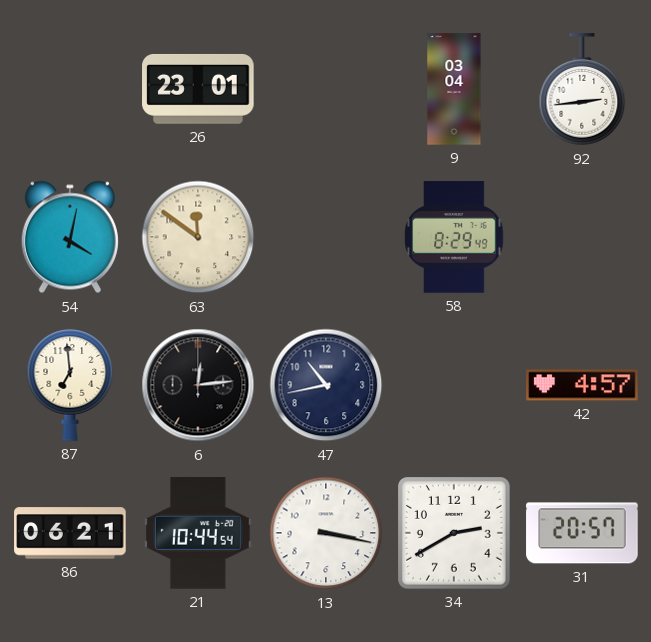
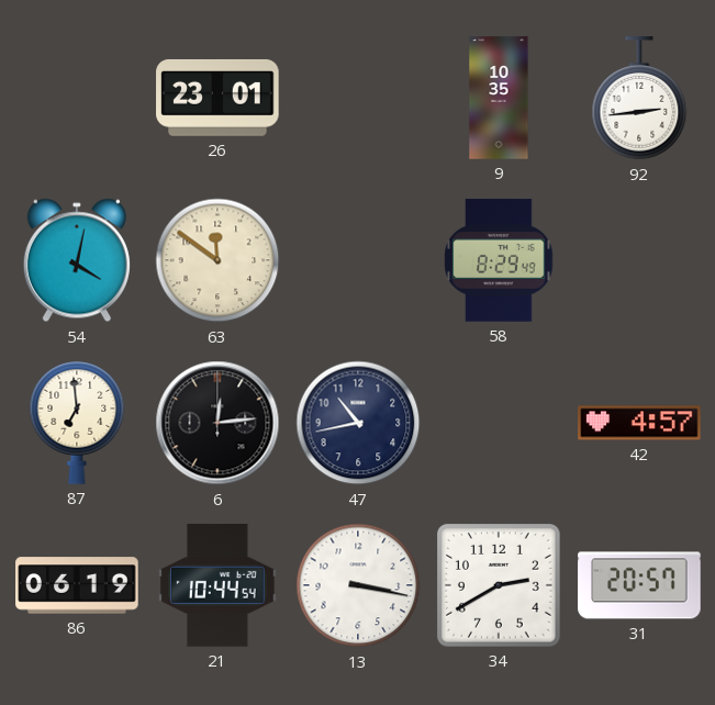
9: 03:04 -> 10:35
86: 06:21 -> 06:19
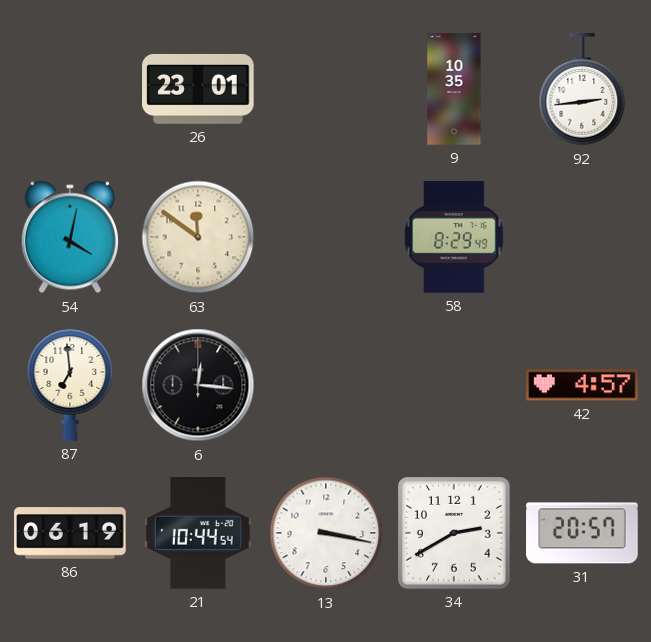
6: 12:14 -> 12:16
47: 10:43 -> none
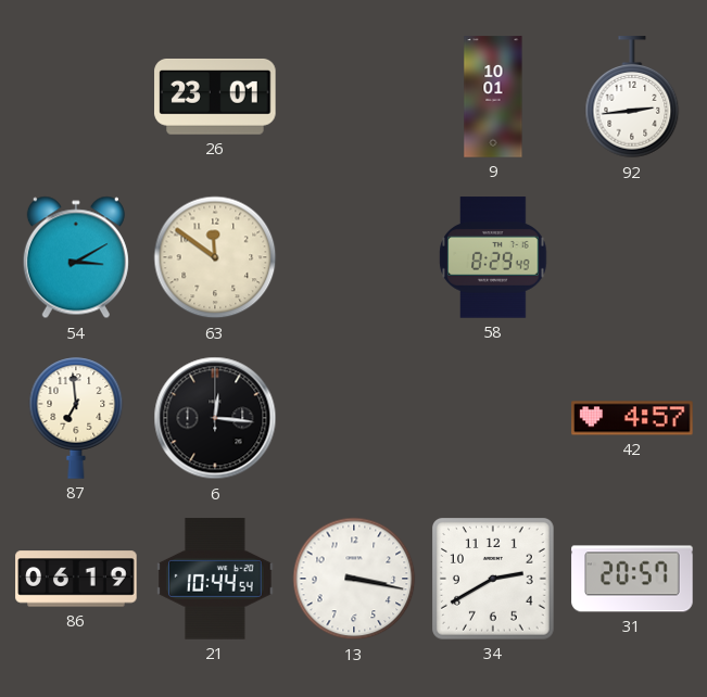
9: 10:35 -> 10:01
54: 4:02 -> 3:10
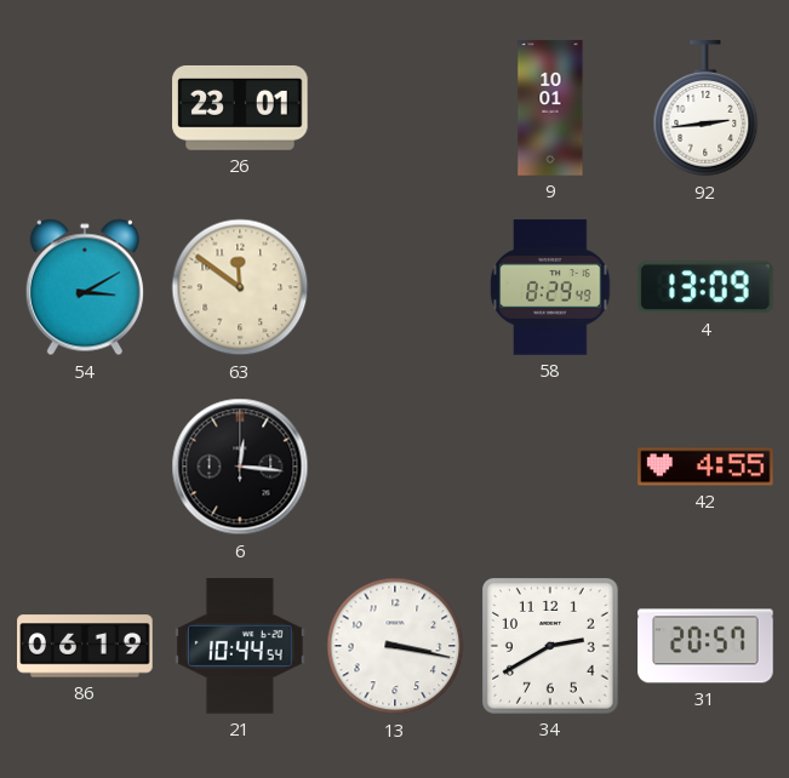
4: none -> 13:09
87: 6:59 -> none
42: 4:57 -> 4:55
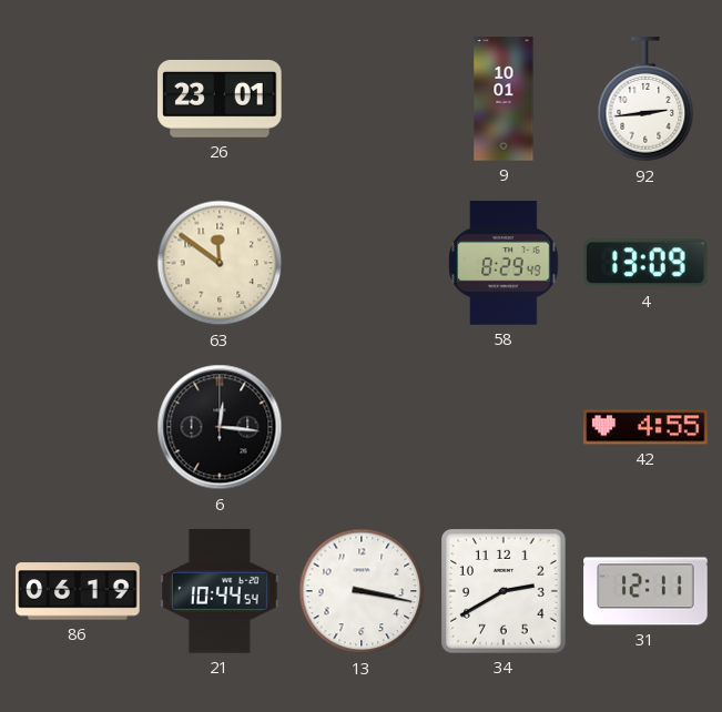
54: 3:10 -> none
31: 20:57 -> 12:11
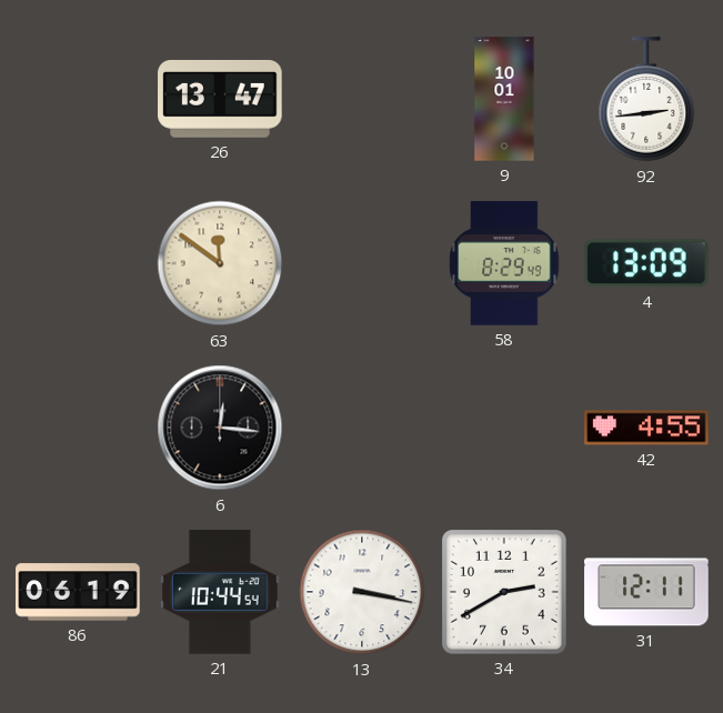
26: 23:01 -> 13:47
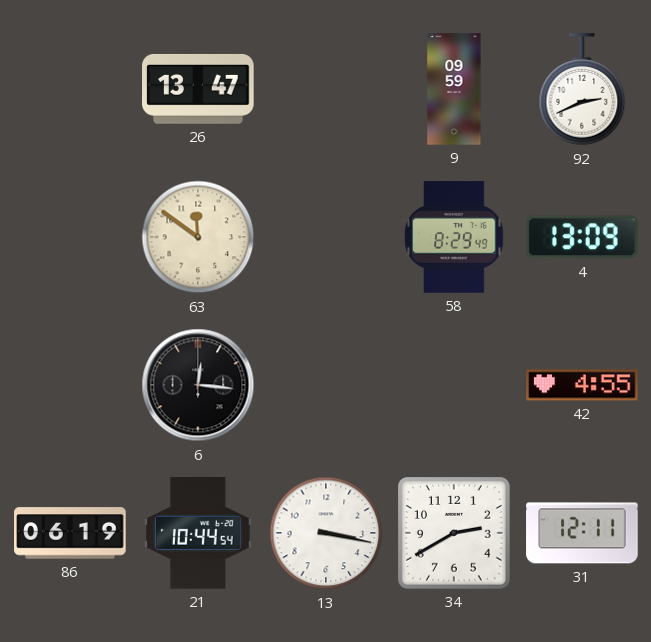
9: 10:01 -> 09:59
92: 2:44 -> 2:41
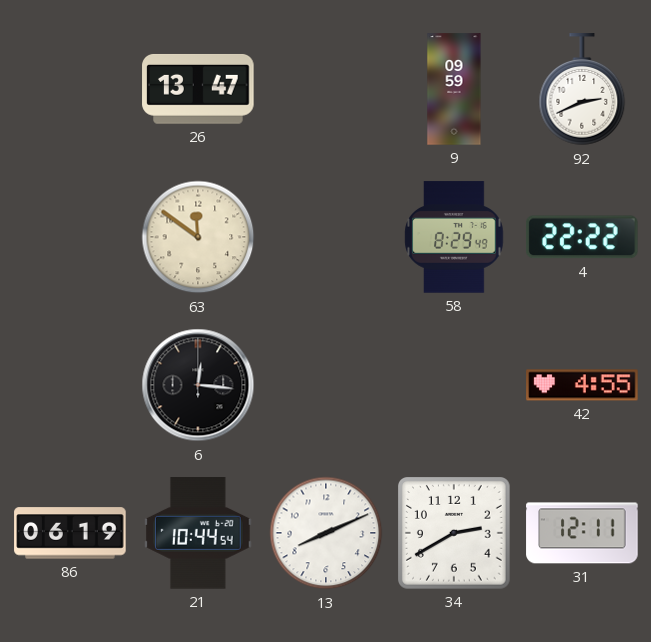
4: 13:09 -> 22:22
13: 3:17 -> 8:11
